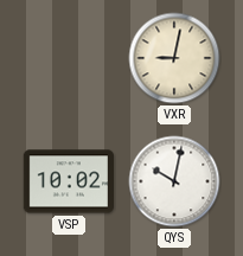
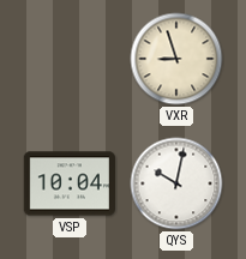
VXR: 9:02 -> 8:57
VSP: 10:02 -> 10:04
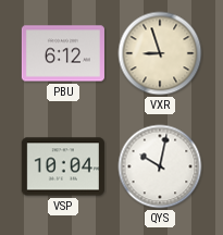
PBU: none -> 6:12
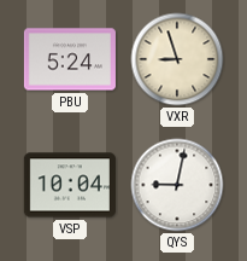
PBU: 6:12 -> 5:24
QYS: 10:02 -> 9:02
